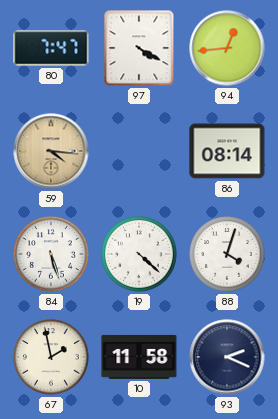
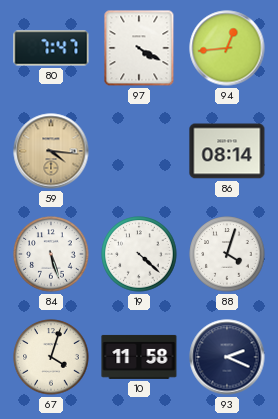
67: 1:58 -> 4:03
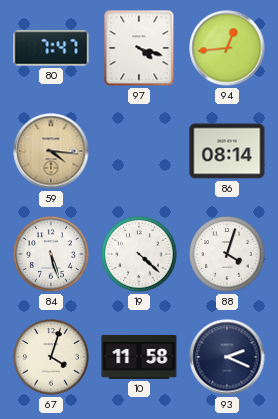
97: 4:20 -> 4:18
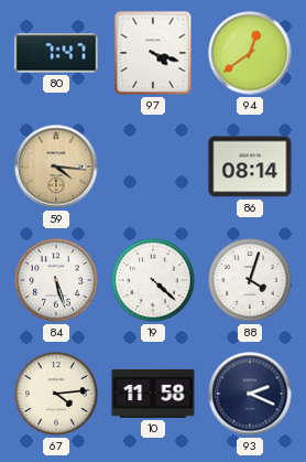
94: 12:44 -> 12:39
67: 4:03 -> 4:14
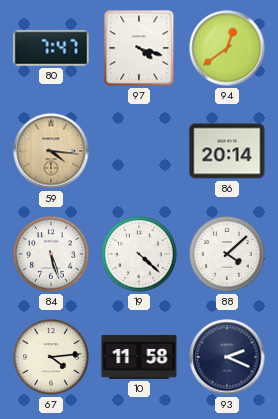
86: 08:14 -> 20:14
88: 4:03 -> 4:08
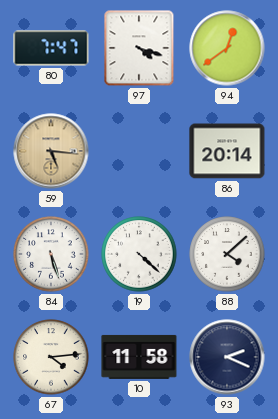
59: 4:16 -> 5:16
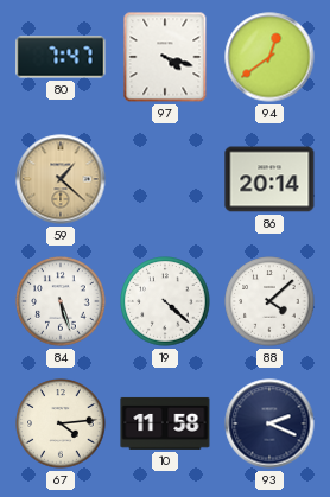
59: 5:16 -> 1:22
